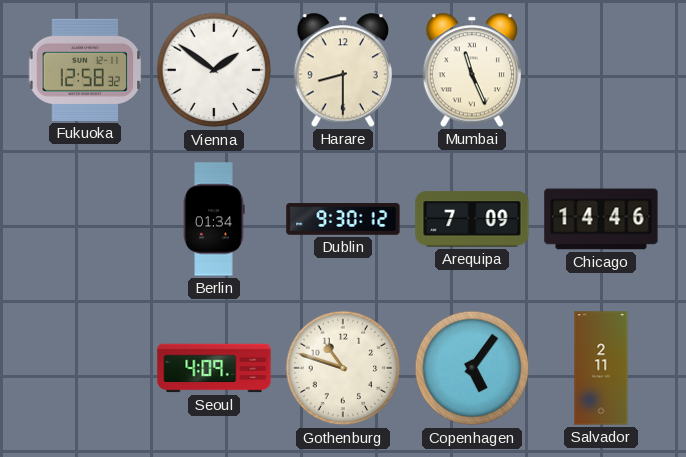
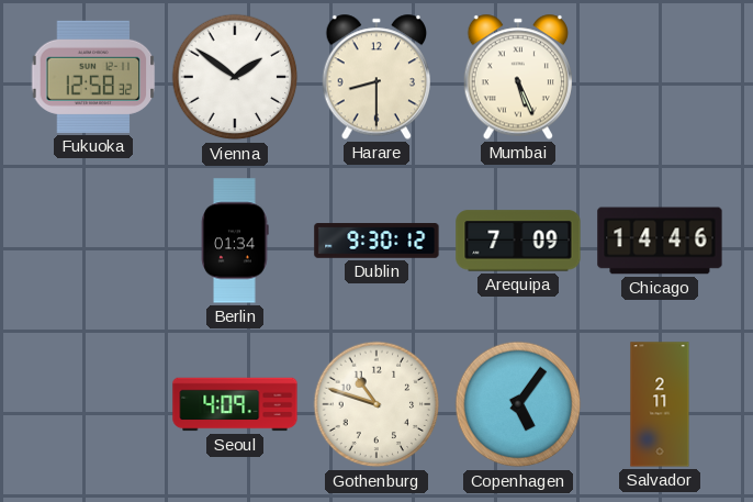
Mumbai: 11:26 -> 5:26
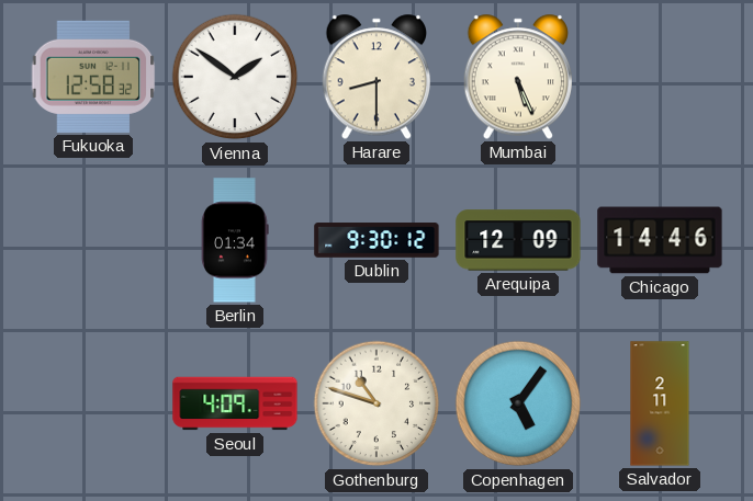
Arequipa: 7:09 -> 12:09
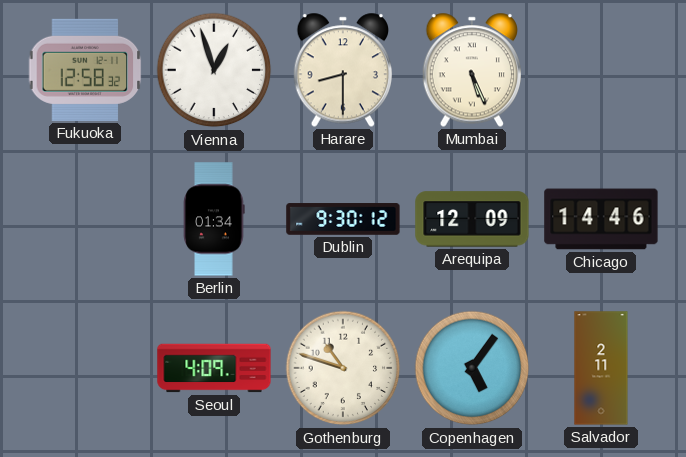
Vienna: 1:51 -> 12:57
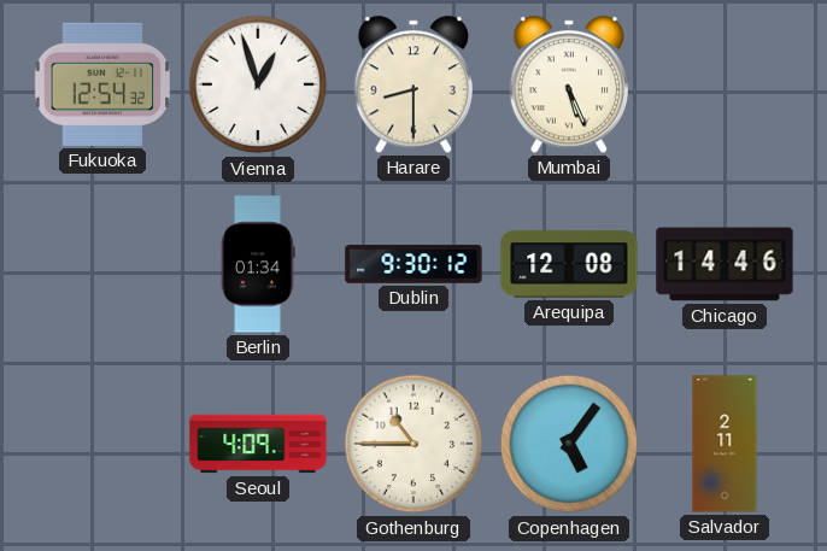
Fukuoka: 12:58 -> 12:54
Arequipa: 12:09 -> 12:08
Gothenburg: 10:48 -> 10:45
